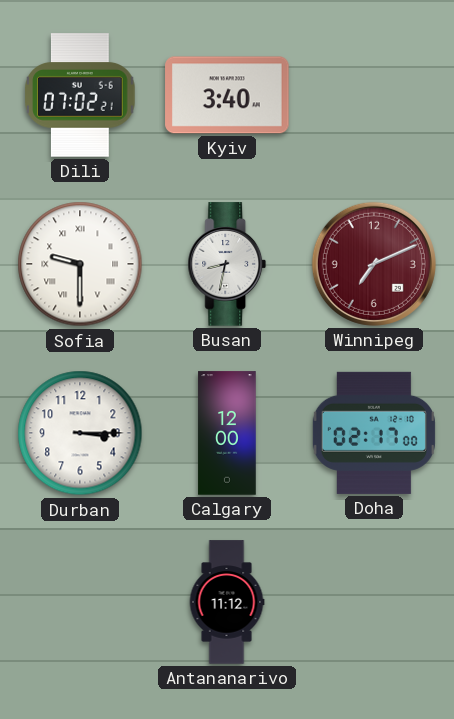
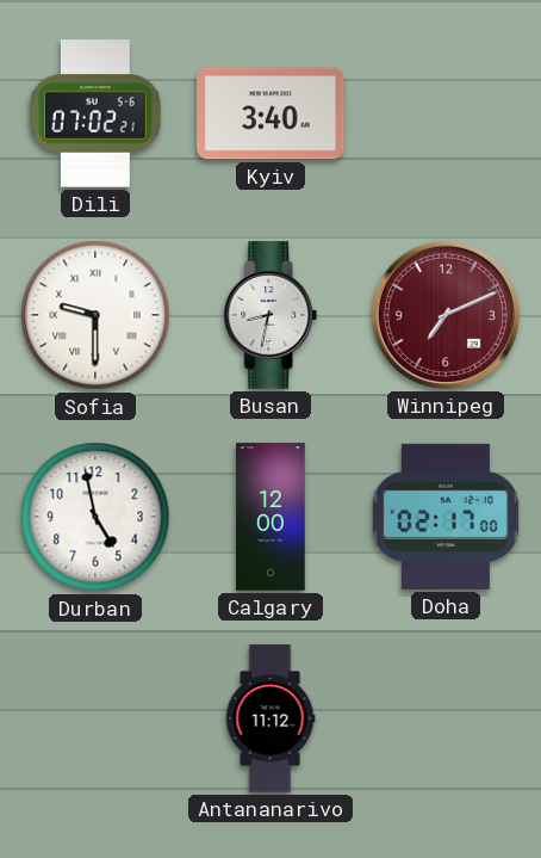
Durban: 3:15 -> 4:58
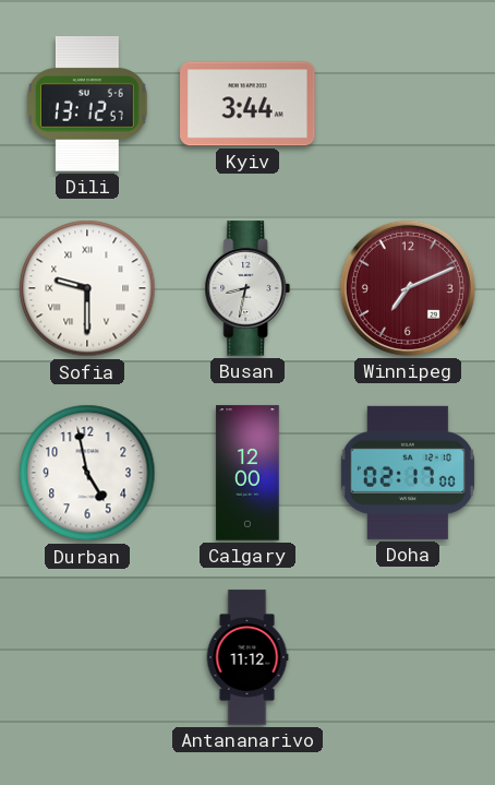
Dili: 07:02 -> 13:12
Kyiv: 3:40 -> 3:44
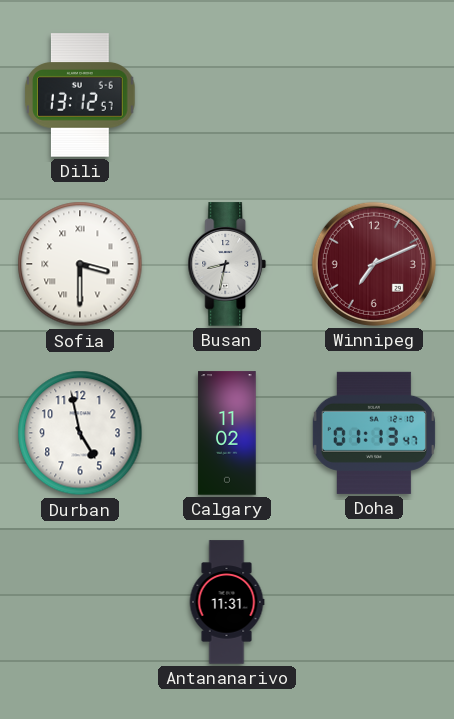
Kyiv: 3:44 -> none
Sofia: 9:30 -> 3:30
Calgary: 12:00 -> 11:02
Doha: 02:17 -> 01:13
Antananarivo: 11:12 -> 11:31
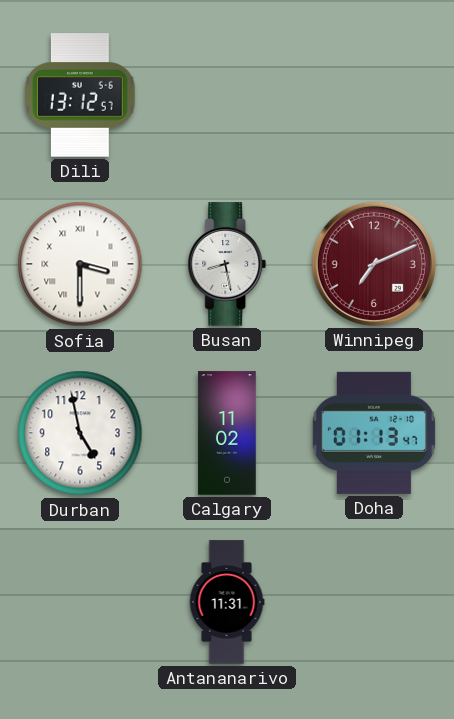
Busan: 8:32 -> 8:28
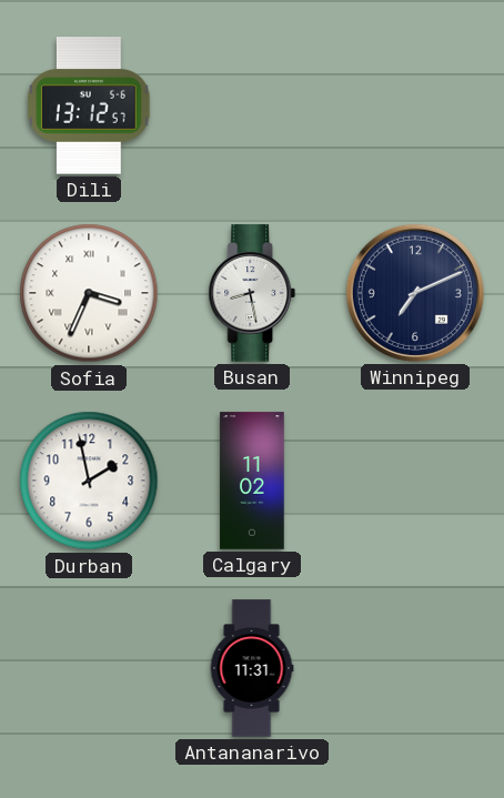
Sofia: 3:30 -> 3:34
Winnipeg dial: burgundy -> navy
Durban: 4:58 -> 1:58
Doha: 01:13 -> none
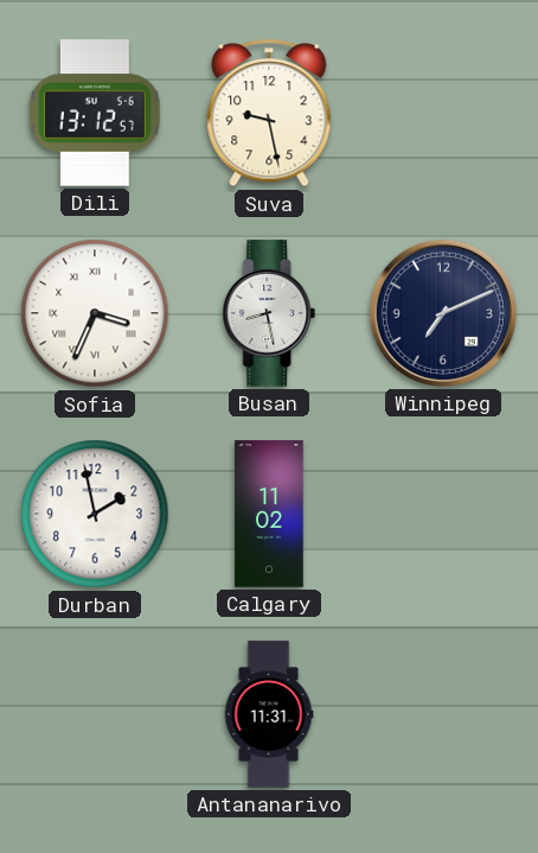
Suva: none -> 9:28
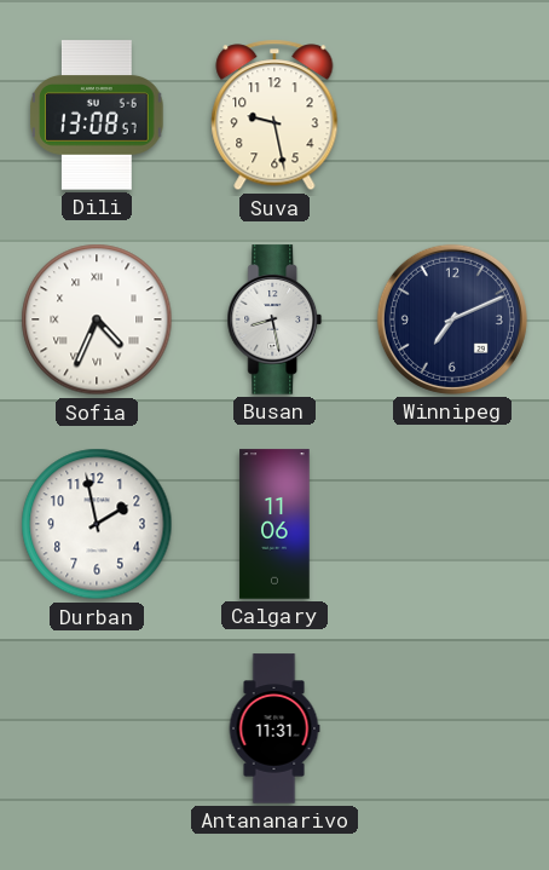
Dili: 13:12 -> 13:08
Sofia: 3:34 -> 4:34
Calgary: 11:02 -> 11:06
